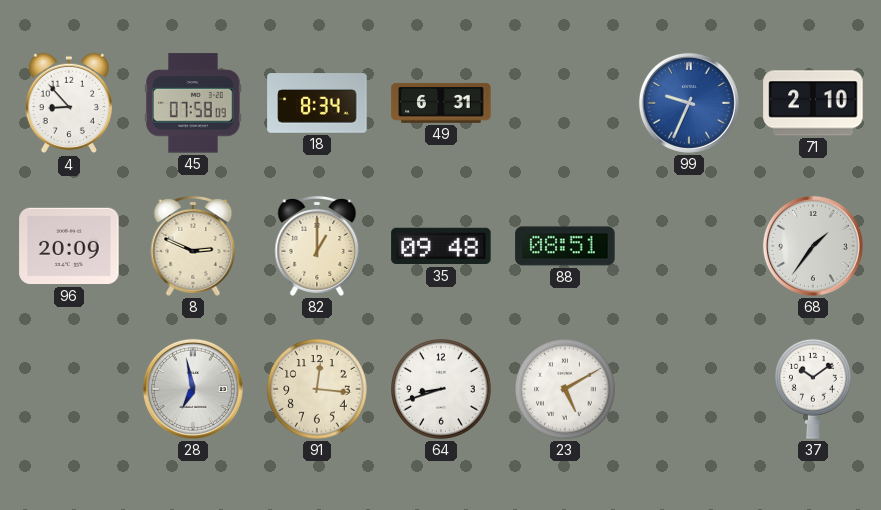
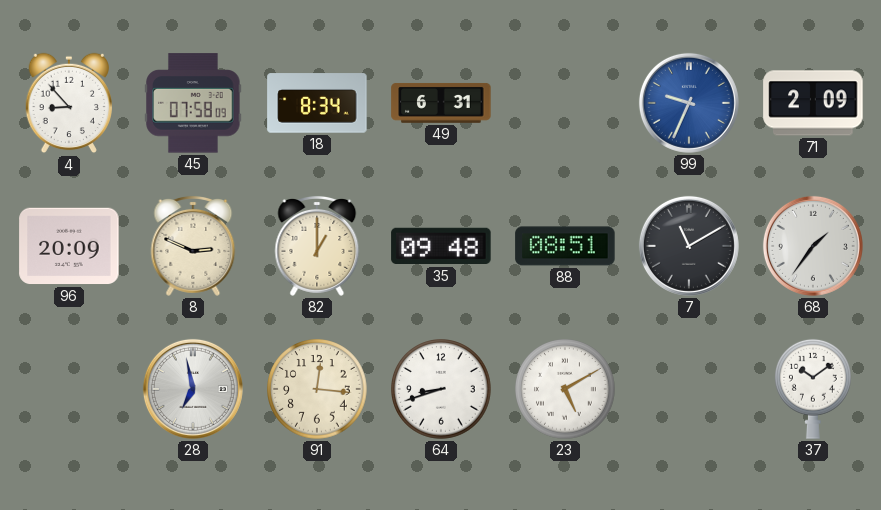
71: 2:10 -> 2:09
7: none -> 11:10
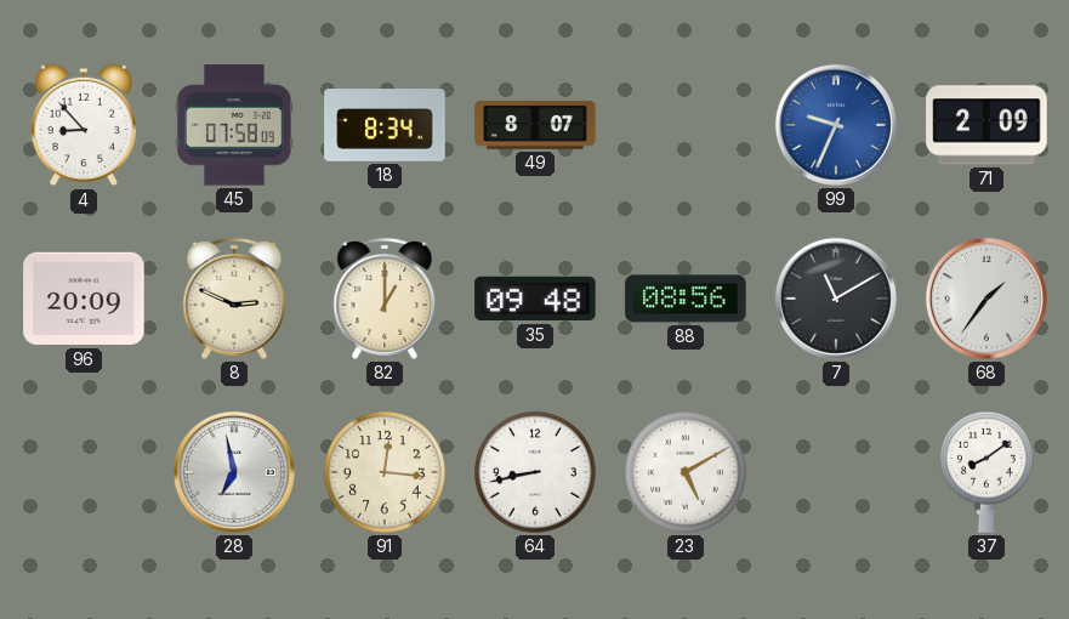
49: 6:31 -> 8:07
88: 08:51 -> 08:56
64: 8:42 -> 8:43
37: 10:09 -> 8:09
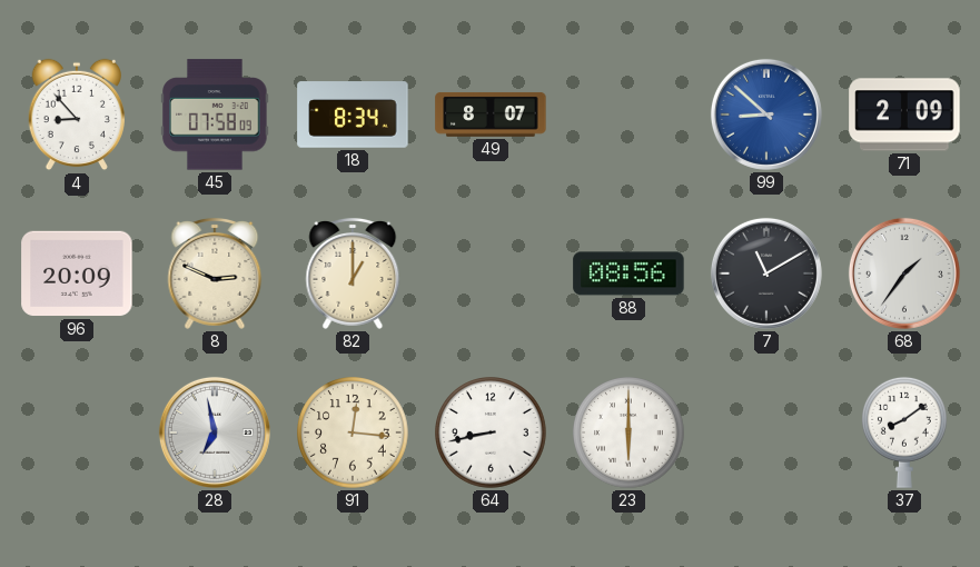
99: 9:34 -> 8:52
35: 09:48 -> none
23: 5:10 -> 6:00
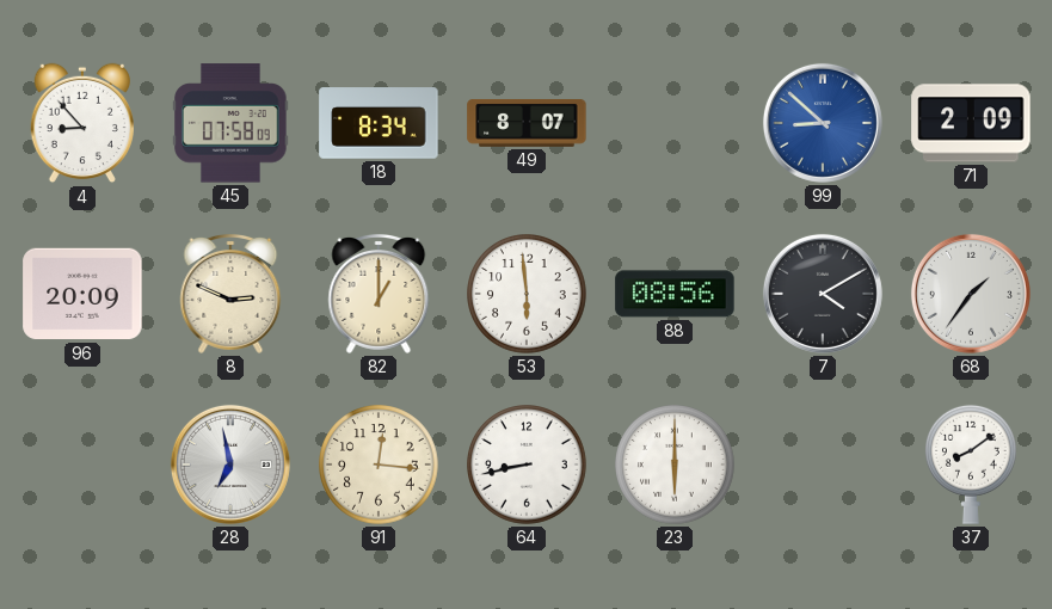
53: none -> 5:59
7: 11:10 -> 4:10
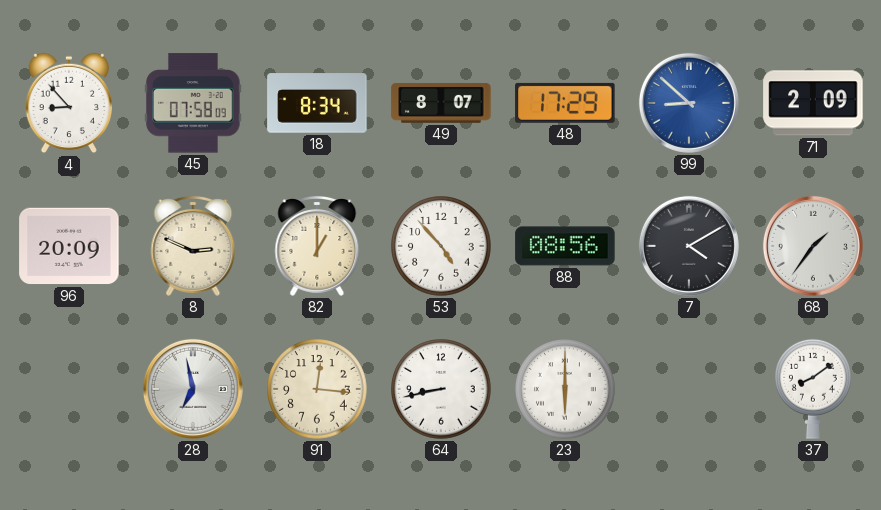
48: none -> 17:29
53: 5:59 -> 4:53
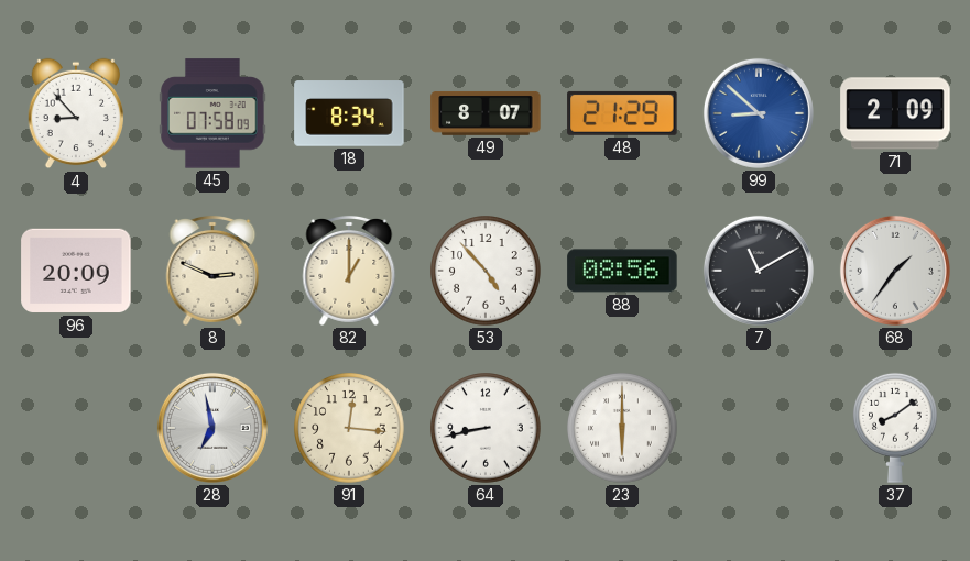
48: 17:29 -> 21:29
7: 4:10 -> 11:10
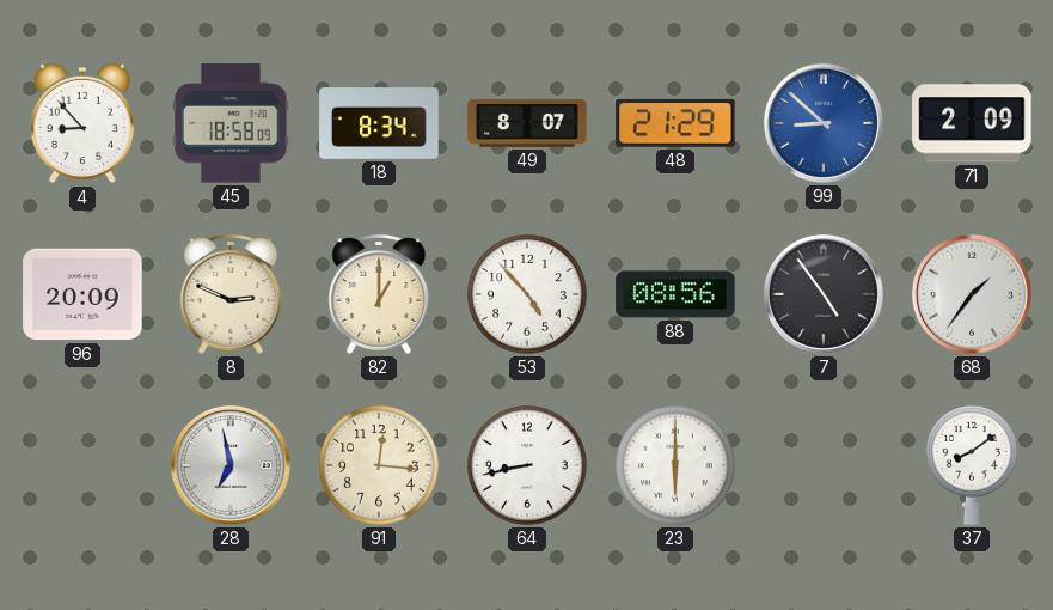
45: 07:58 -> 18:58
7: 11:10 -> 4:54
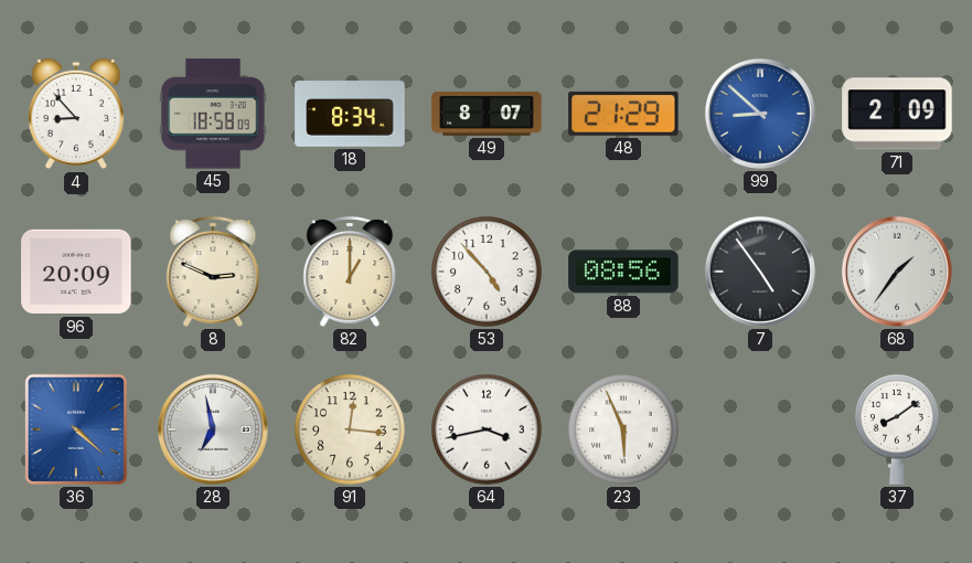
36: none -> 4:22
64: 8:43 -> 3:43
23: 6:00 -> 5:56
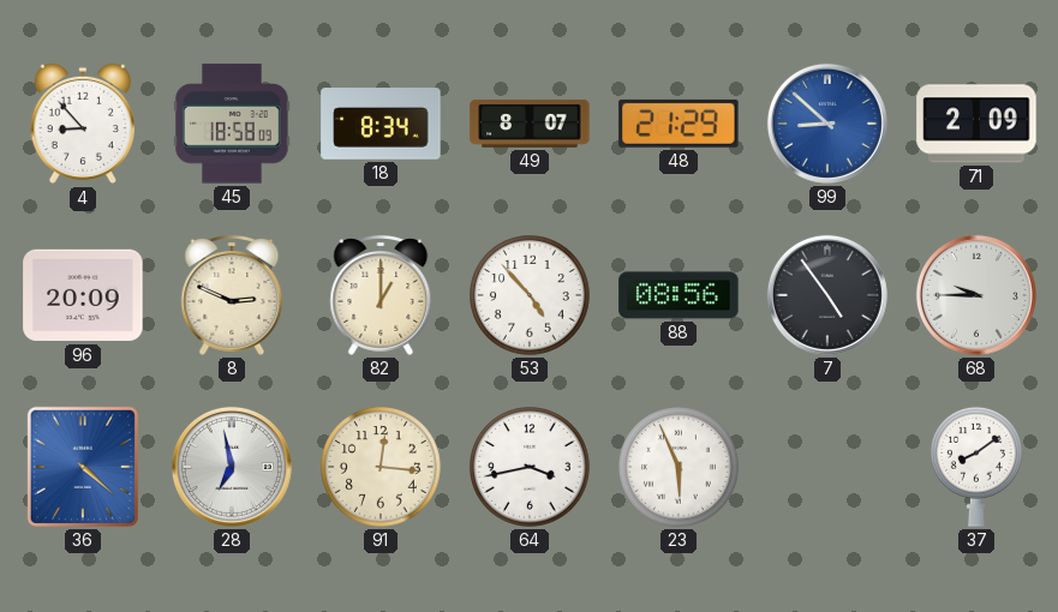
68: 1:36 -> 9:45
